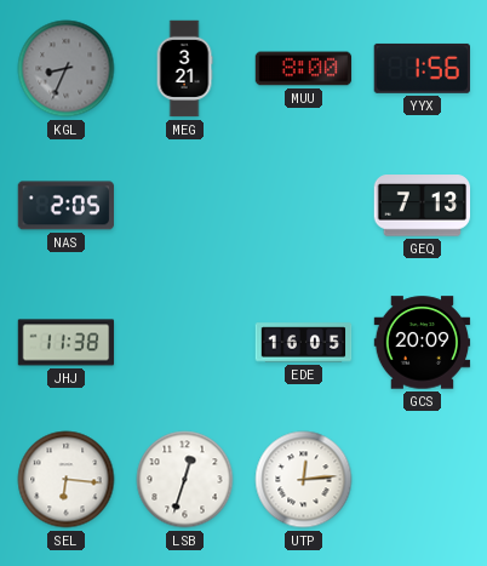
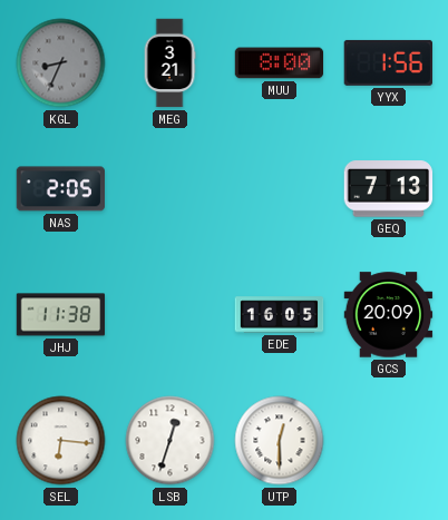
UTP: 12:14 -> 12:30
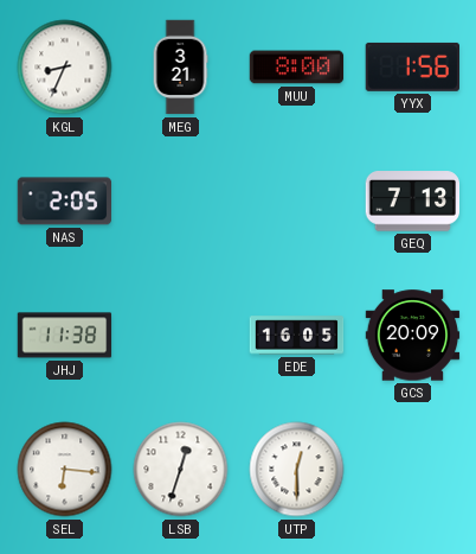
KGL dial: grey -> white
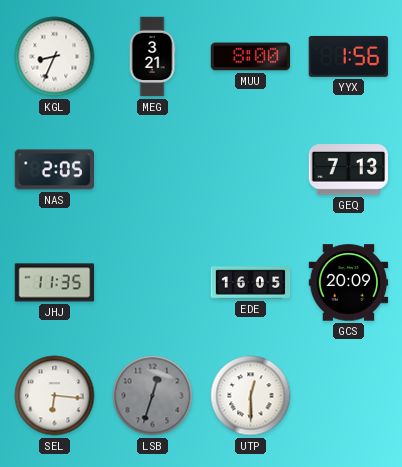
JHJ: 11:38 -> 11:35
LSB dial: white -> grey
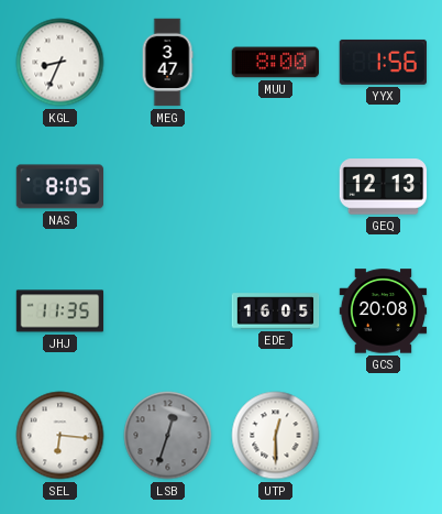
MEG: 3:21 -> 3:47
NAS: 2:05 -> 8:05
GEQ: 7:13 -> 12:13
GCS: 20:09 -> 20:08
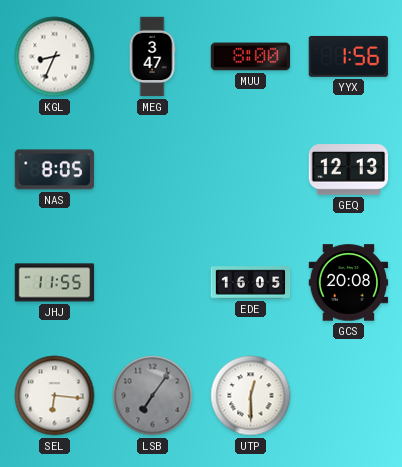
JHJ: 11:35 -> 11:55
LSB: 12:33 -> 7:06
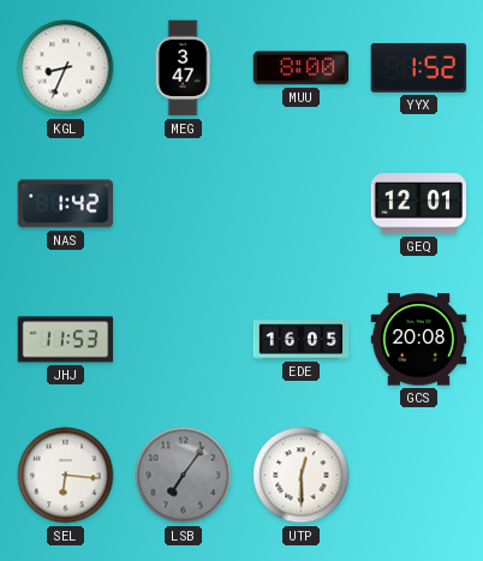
YYX: 1:56 -> 1:52
NAS: 8:05 -> 1:42
GEQ: 12:13 -> 12:01
JHJ: 11:55 -> 11:53
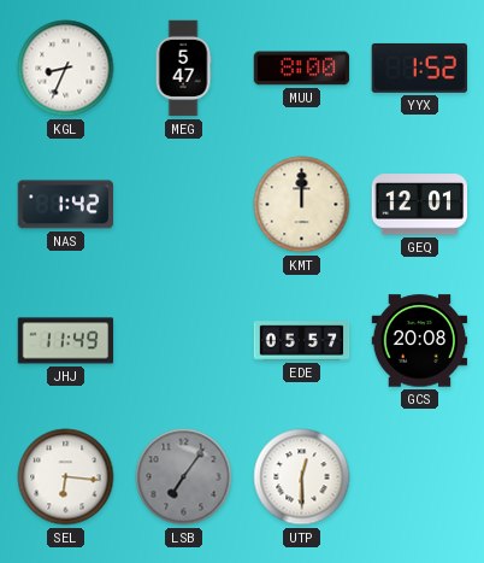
MEG: 3:47 -> 5:47
KMT: none -> 12:00
JHJ: 11:53 -> 11:49
EDE: 16:05 -> 05:57
